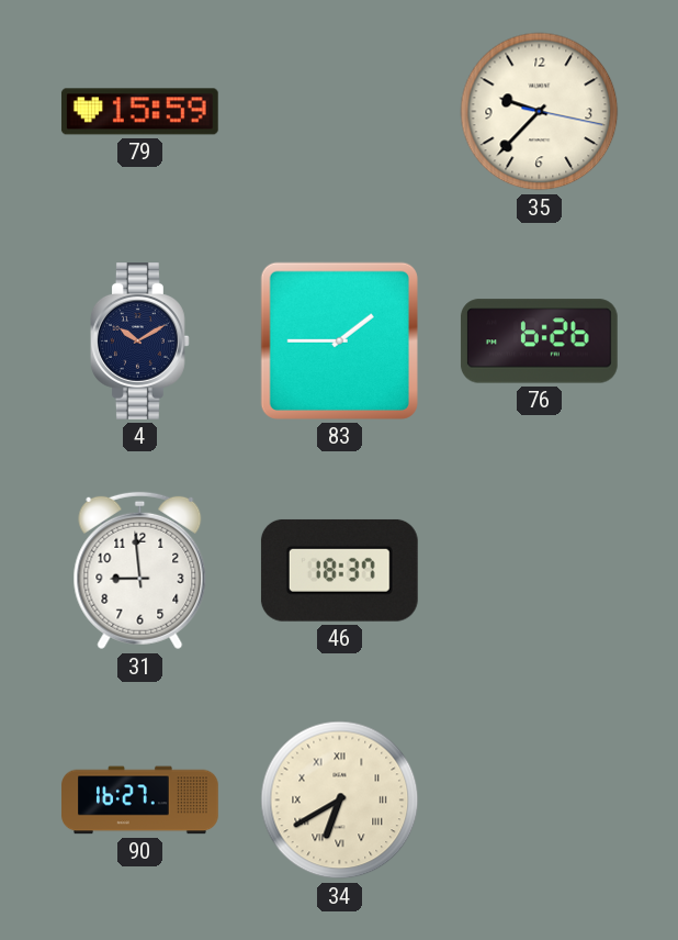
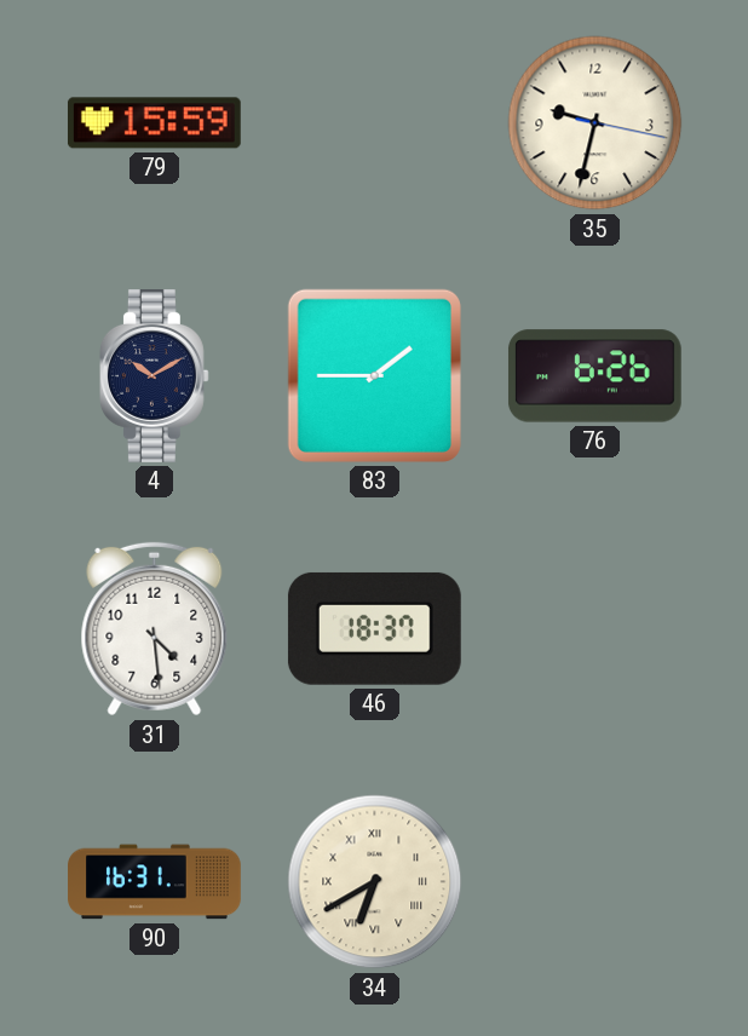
35: 9:37 -> 9:32
31: 8:59 -> 4:29
90: 16:27 -> 16:31
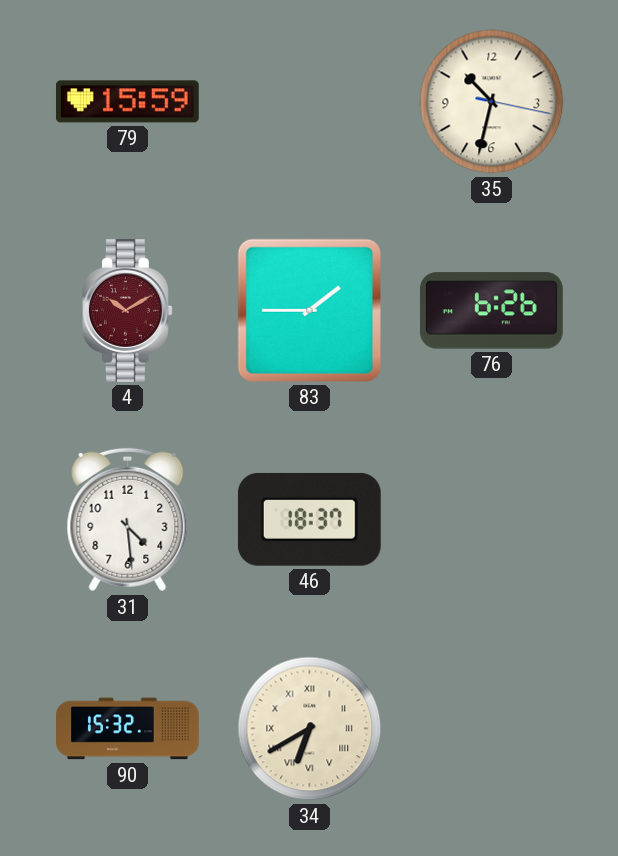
35: 9:32 -> 10:32
4 dial: navy -> burgundy
90: 16:31 -> 15:32
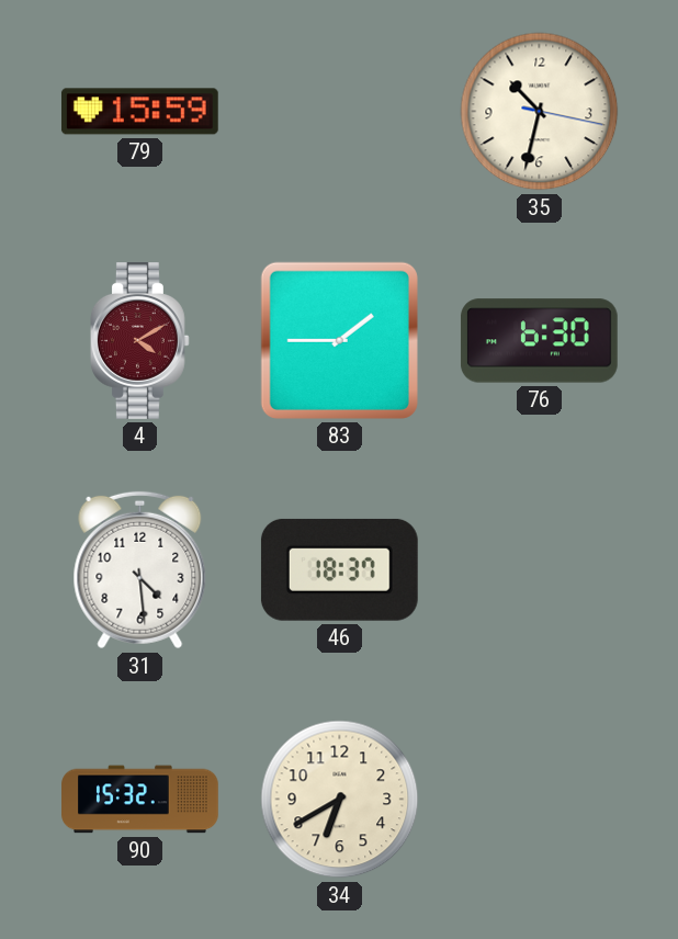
4: 10:10 -> 4:10
76: 6:26 -> 6:30
34 numerals: Roman -> Arabic
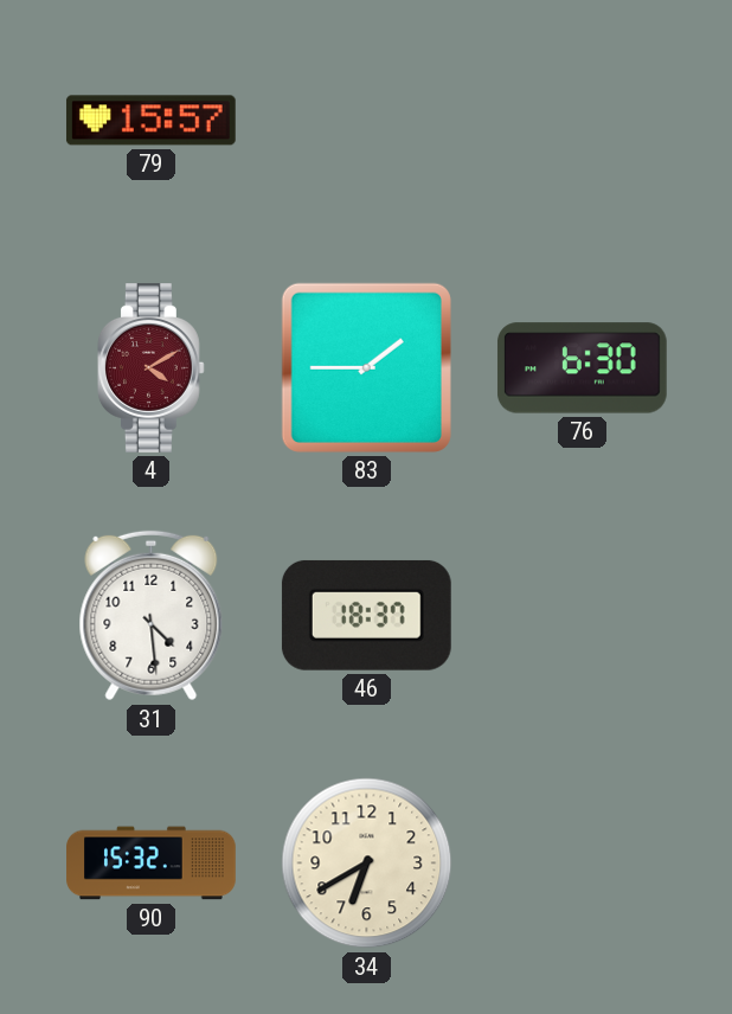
79: 15:59 -> 15:57
35: 10:32 -> none
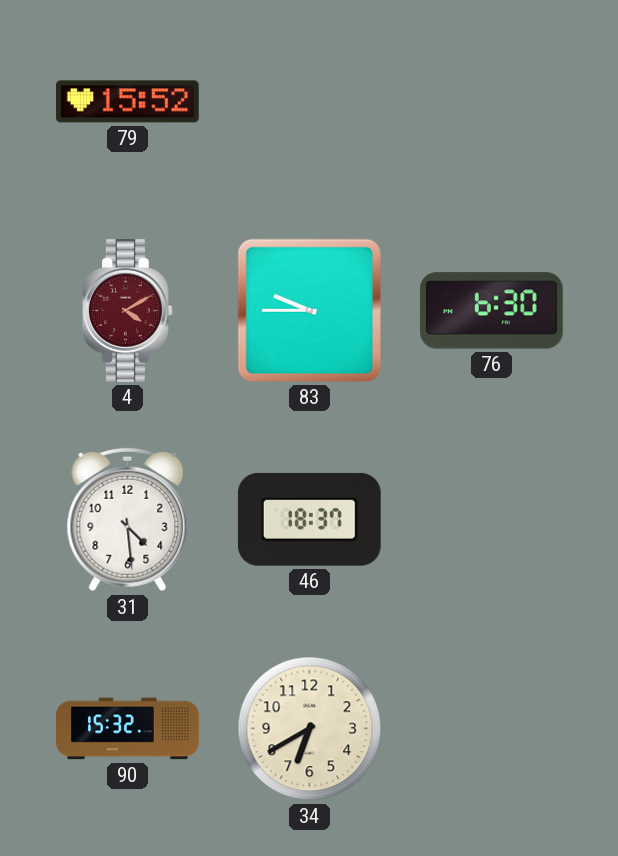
79: 15:57 -> 15:52
83: 1:45 -> 9:45
